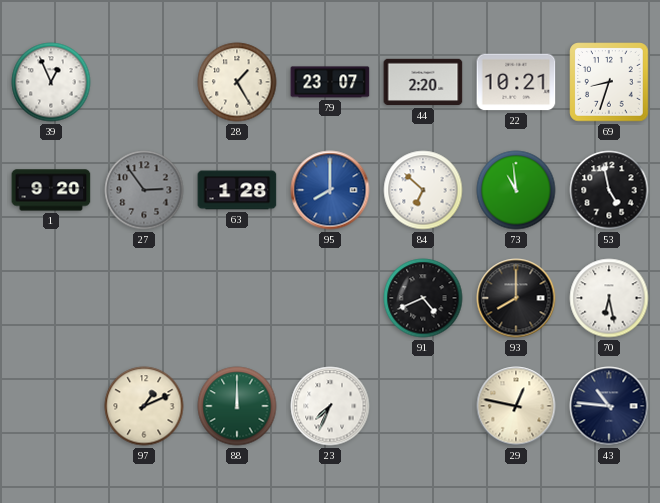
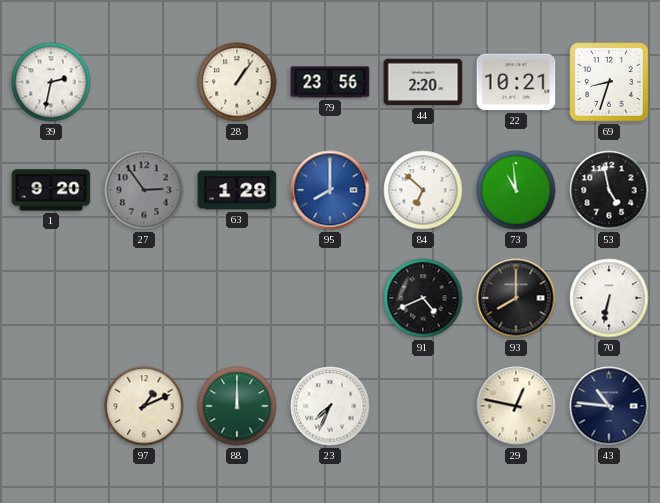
39: 12:56 -> 2:32
28: 1:25 -> 1:06
79: 23:07 -> 23:56
70: 6:28 -> 6:32
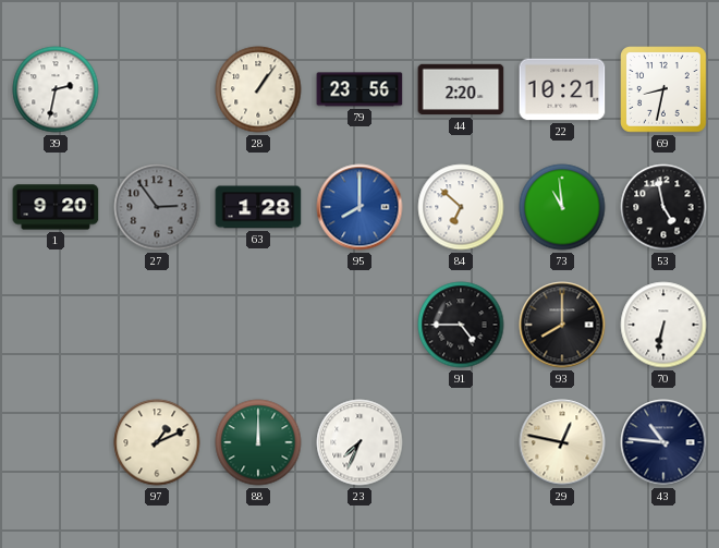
69: 8:33 -> 8:32
91: 4:41 -> 4:45
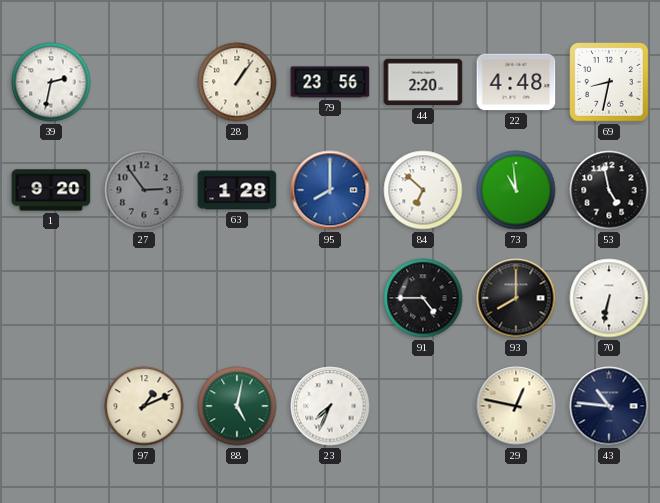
22: 10:21 -> 4:48
88: 12:00 -> 5:02
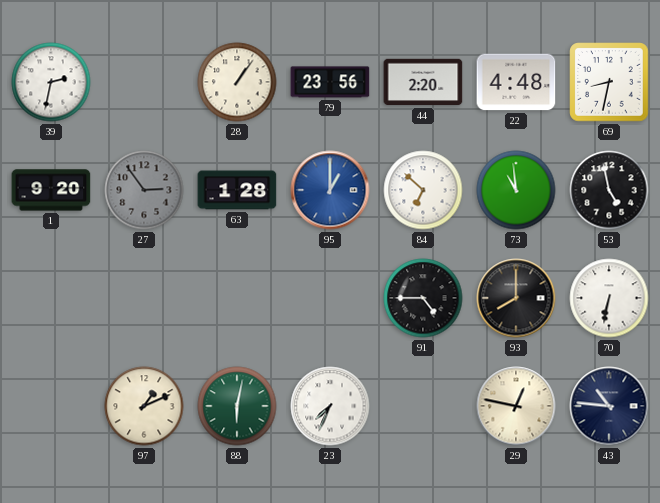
95: 8:00 -> 1:00
88: 5:02 -> 6:02
